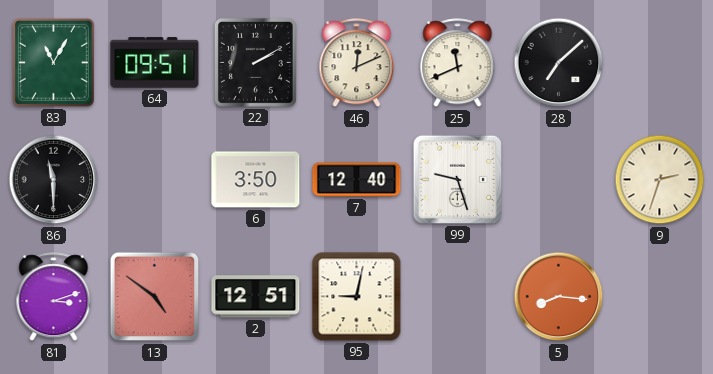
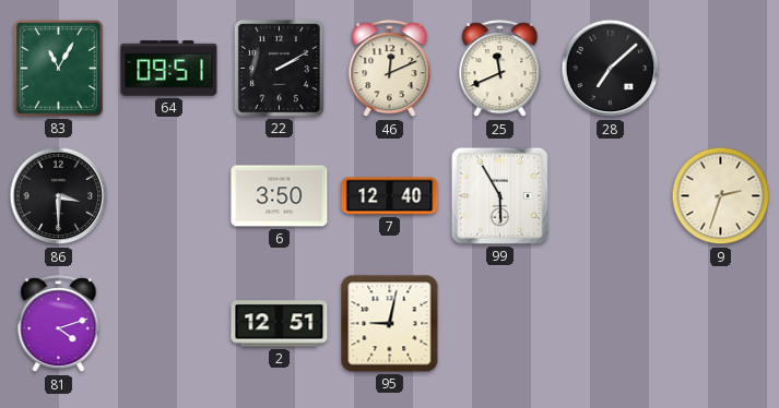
86: 11:30 -> 3:30
99: 9:27 -> 5:55
81: 3:12 -> 4:12
13: 4:51 -> none
5: 8:16 -> none
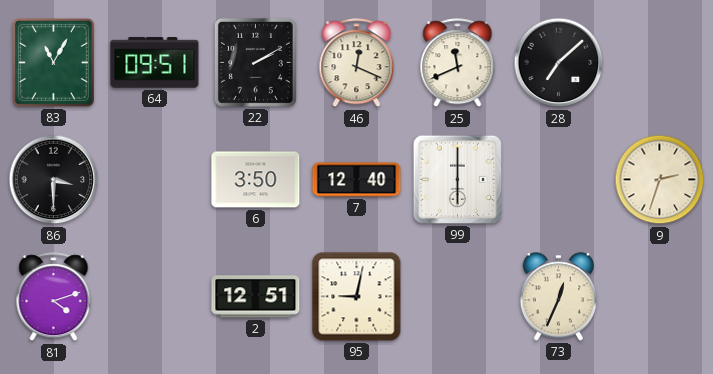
46: 12:11 -> 12:19
99: 5:55 -> 6:00
73: none -> 12:34
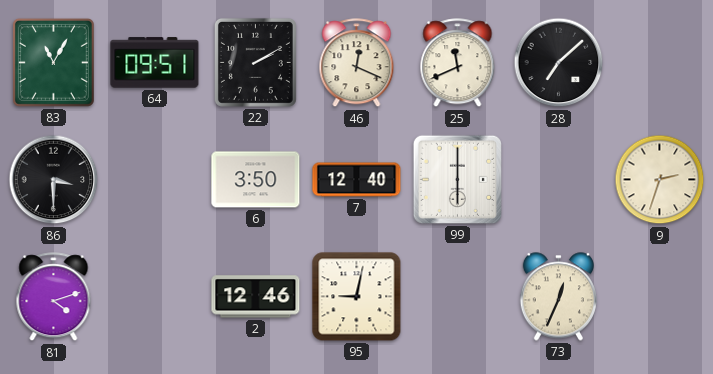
2: 12:51 -> 12:46
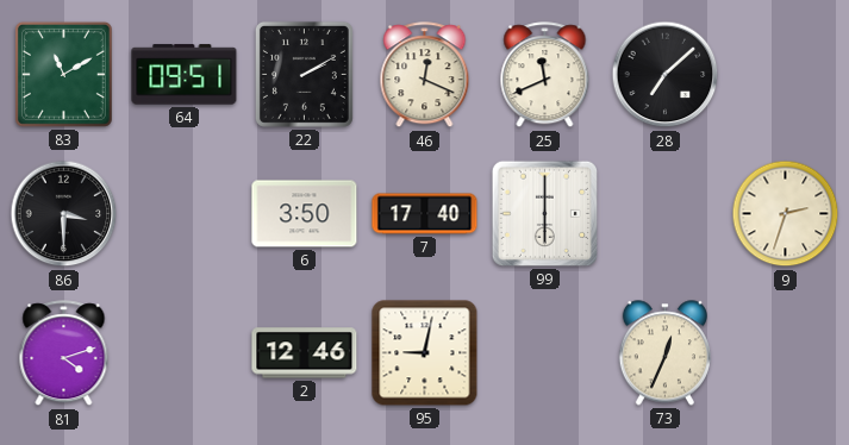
83: 11:05 -> 11:10
7: 12:40 -> 17:40
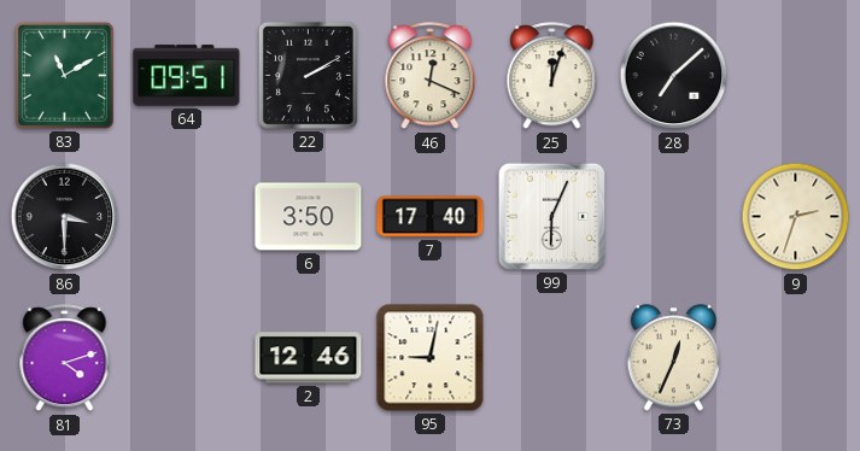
25: 11:41 -> 12:03
99: 6:00 -> 6:04
